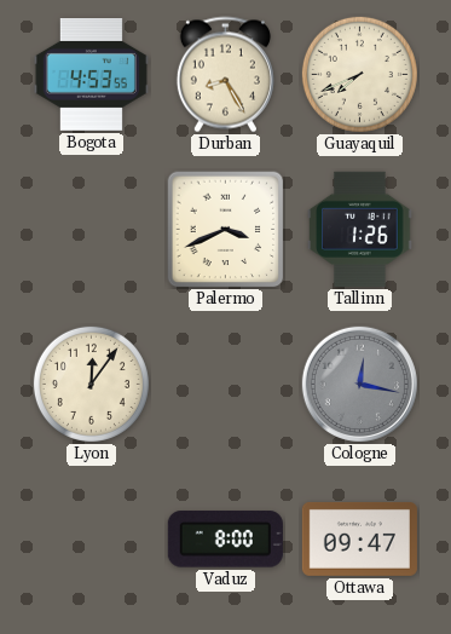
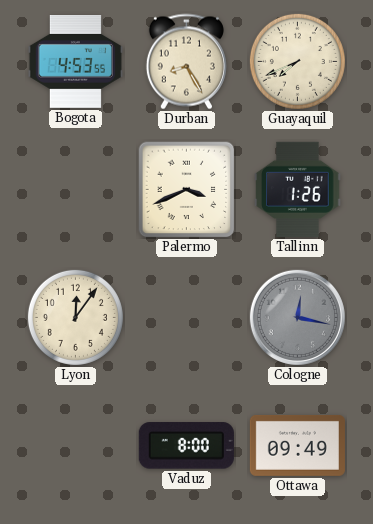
Ottawa: 09:47 -> 09:49
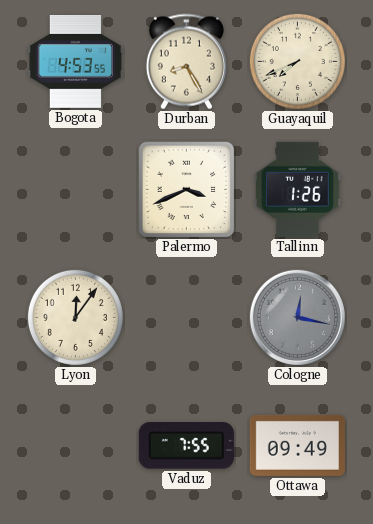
Vaduz: 8:00 -> 7:55
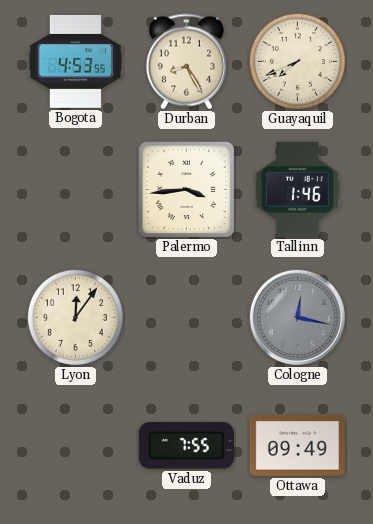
Palermo: 3:41 -> 3:44
Tallinn: 1:26 -> 1:46
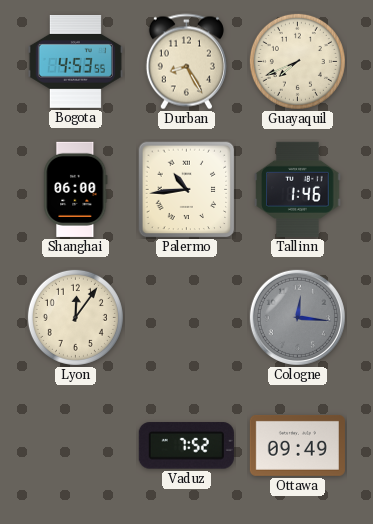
Shanghai: none -> 06:00
Palermo: 3:44 -> 10:44
Cologne: 12:17 -> 12:16
Vaduz: 7:55 -> 7:52
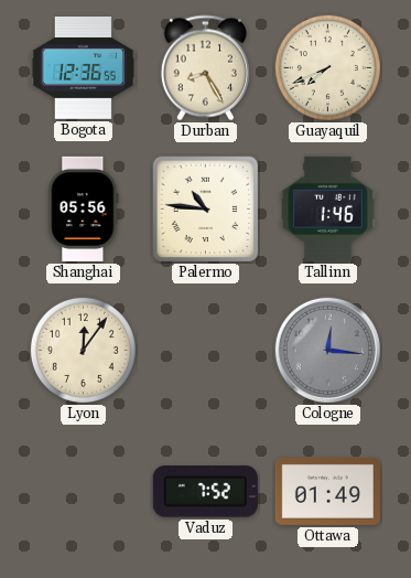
Bogota: 4:53 -> 12:36
Shanghai: 06:00 -> 05:56
Palermo: 10:44 -> 10:46
Ottawa: 09:49 -> 01:49
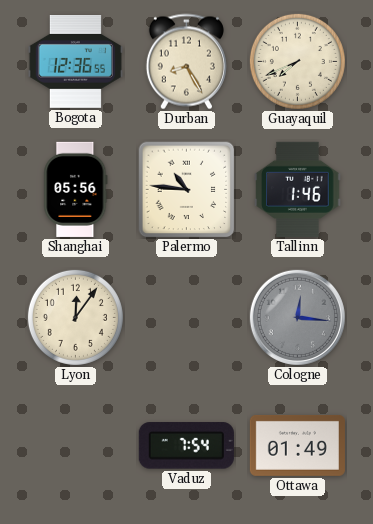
Vaduz: 7:52 -> 7:54
